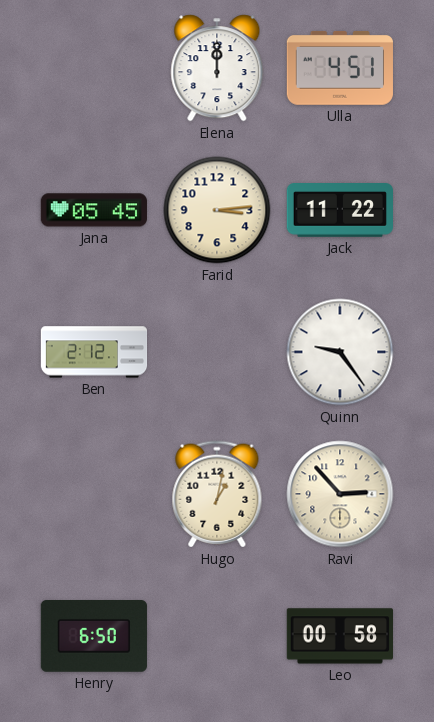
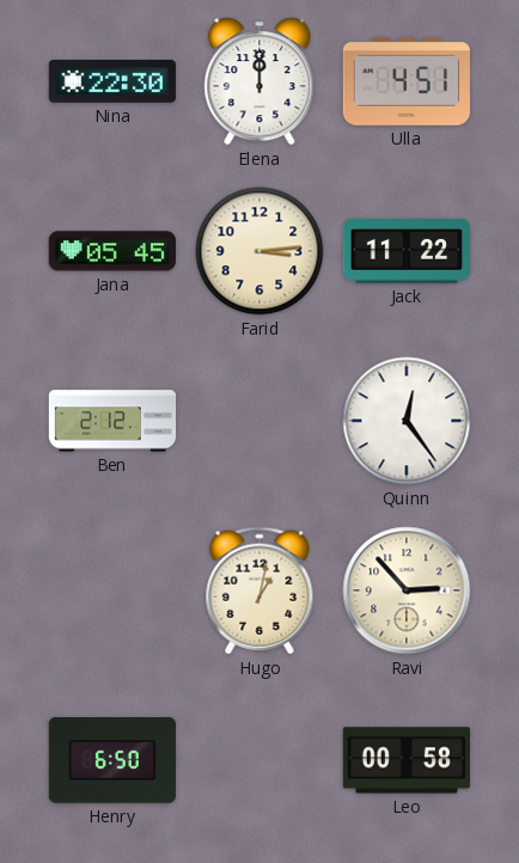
Nina: none -> 22:30
Quinn: 9:24 -> 12:24
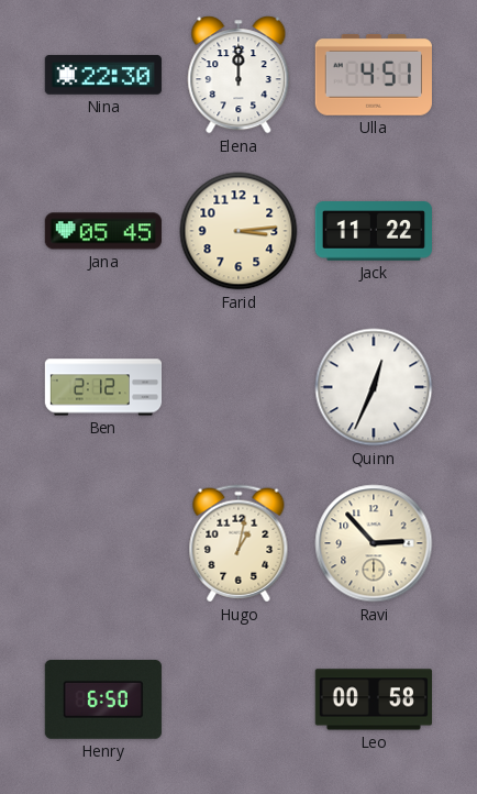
Quinn: 12:24 -> 12:34
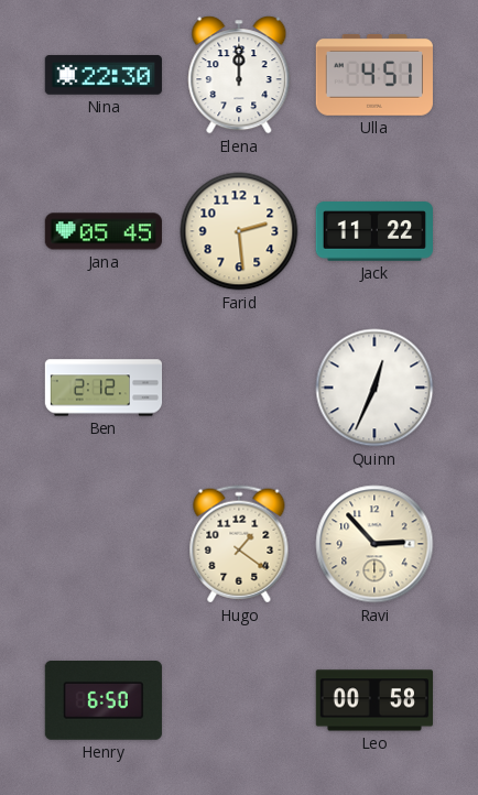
Farid: 3:14 -> 2:29
Hugo: 1:02 -> 1:21
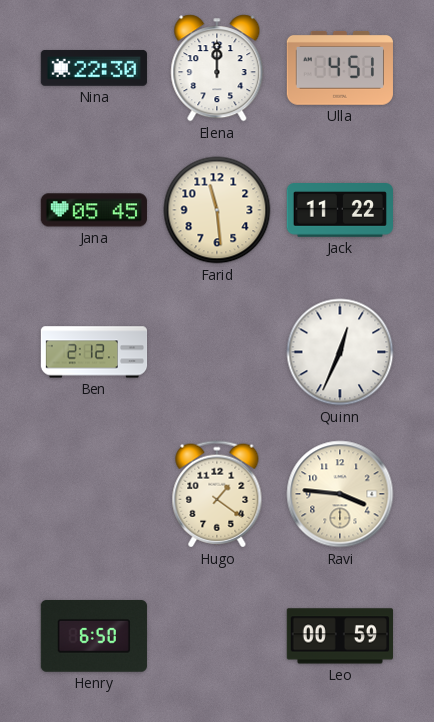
Farid: 2:29 -> 11:29
Ravi: 2:53 -> 3:46
Leo: 00:58 -> 00:59
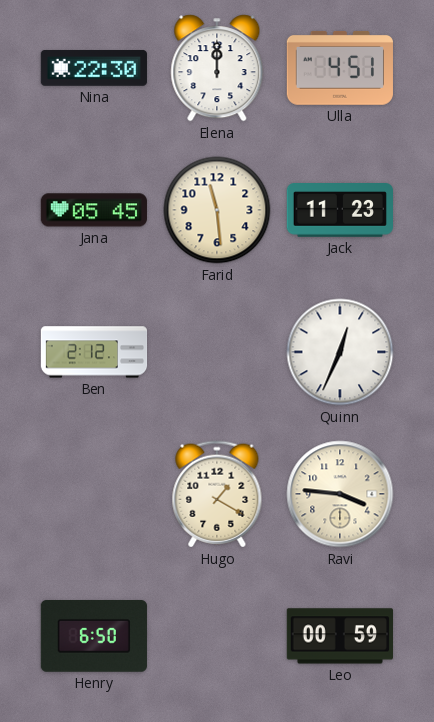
Jack: 11:22 -> 11:23
Hugo: 1:21 -> 1:20
